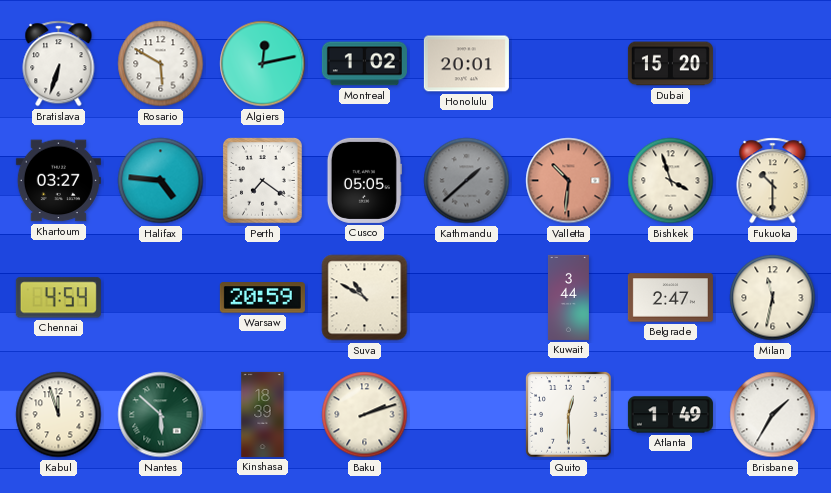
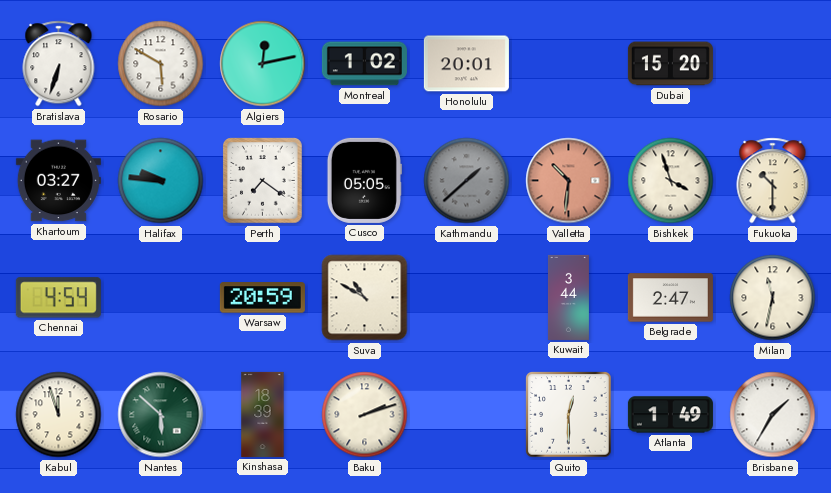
Halifax: 4:46 -> 9:46
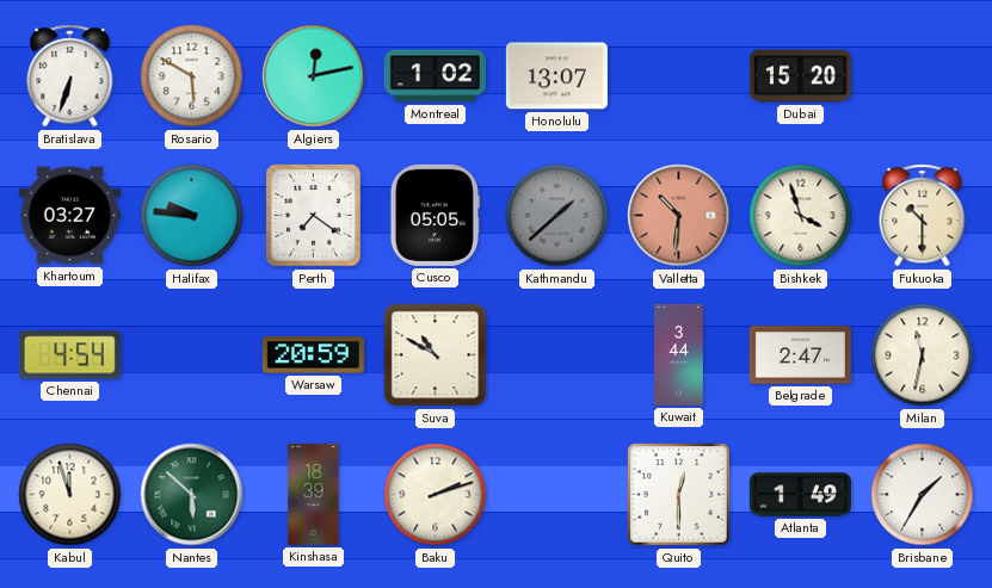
Honolulu: 20:01 -> 13:07
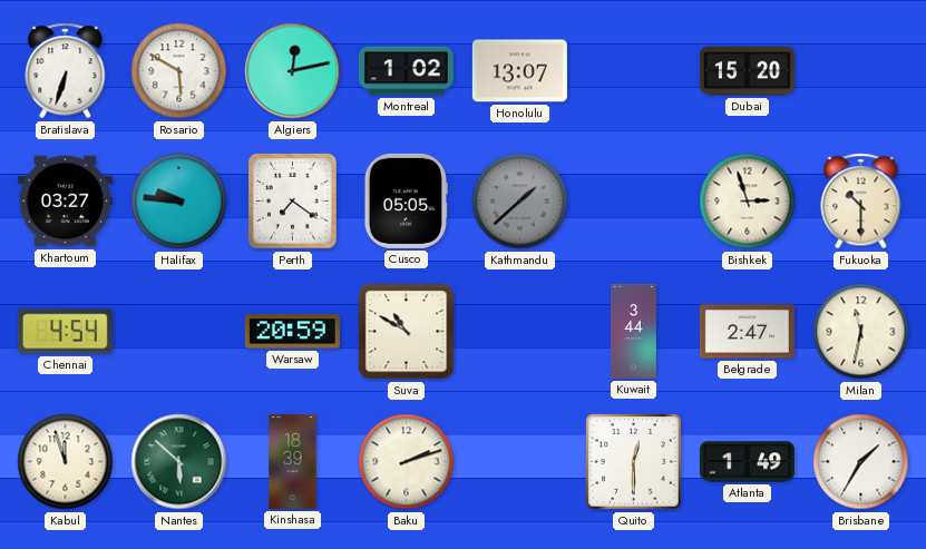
Valletta: 10:31 -> none
Bishkek: 3:57 -> 2:57
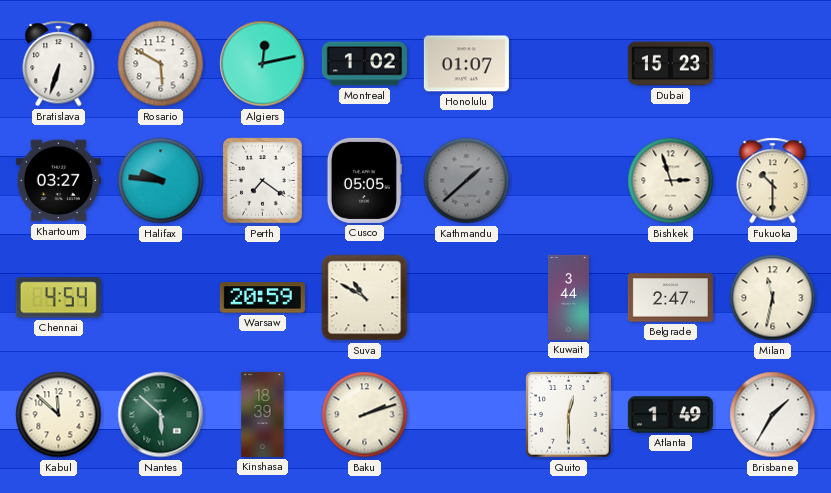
Honolulu: 13:07 -> 01:07
Dubai: 15:20 -> 15:23
Kabul: 11:57 -> 11:52
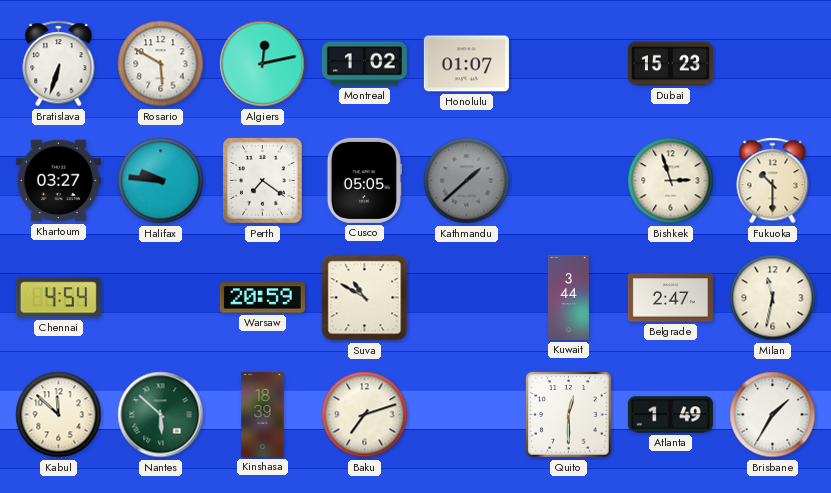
Baku: 2:12 -> 7:12
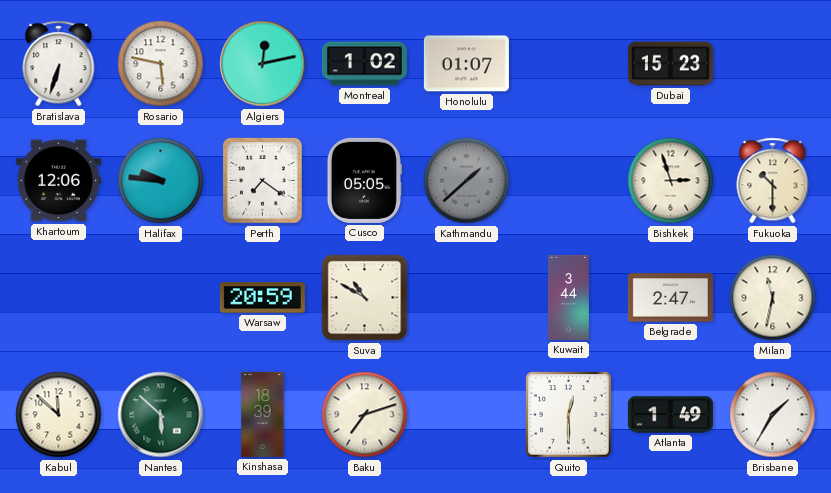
Rosario: 5:50 -> 5:47
Khartoum: 03:27 -> 12:06
Chennai: 4:54 -> none
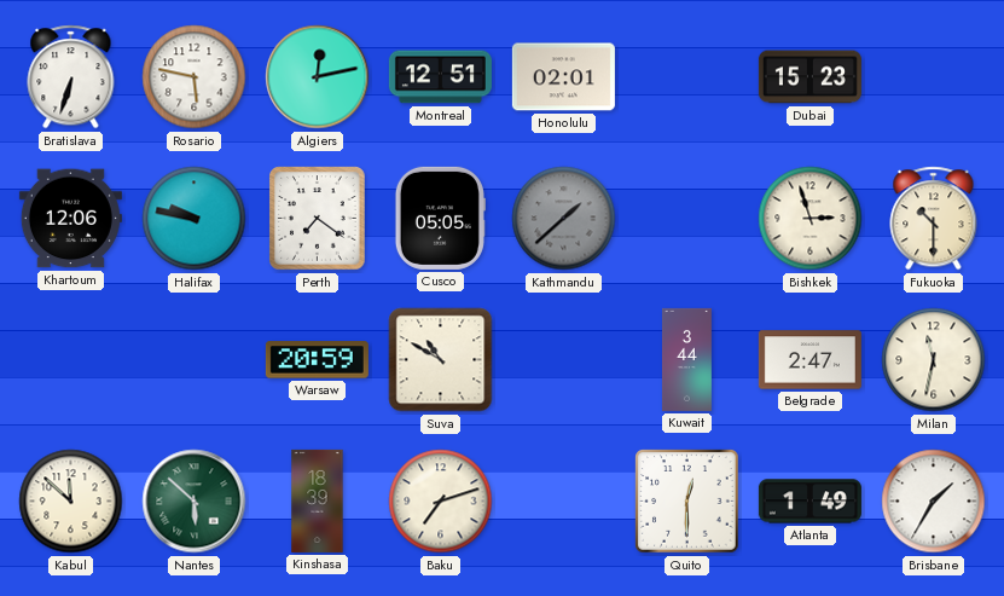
Montreal: 1:02 -> 12:51
Honolulu: 01:07 -> 02:01
Halifax: 9:46 -> 9:47
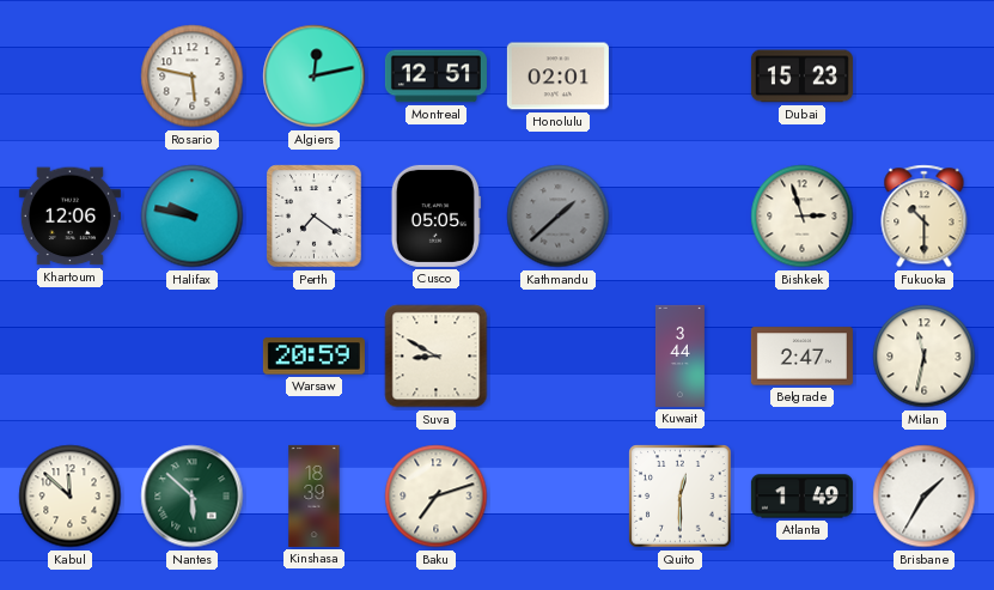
Bratislava: 6:33 -> none
Suva: 10:50 -> 8:50
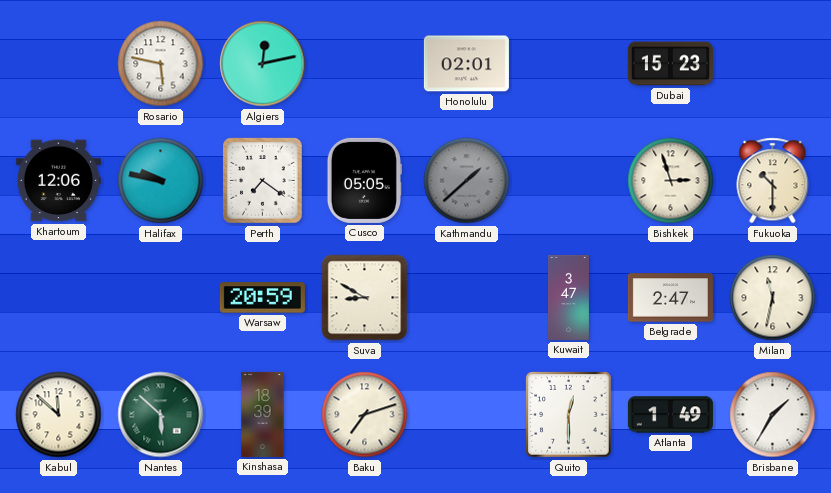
Montreal: 12:51 -> none
Kuwait: 3:44 -> 3:47
